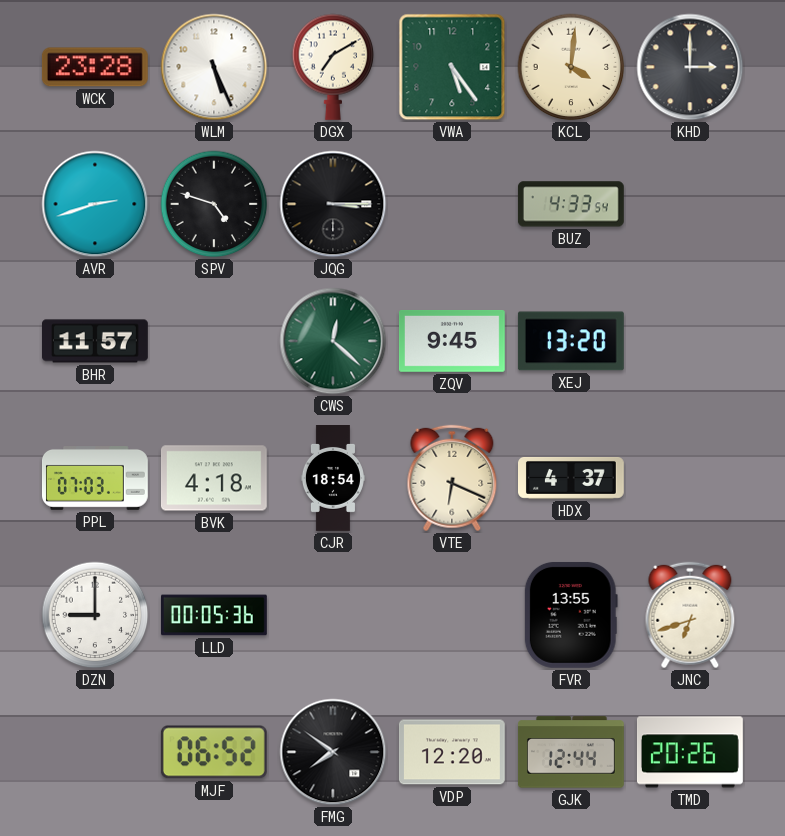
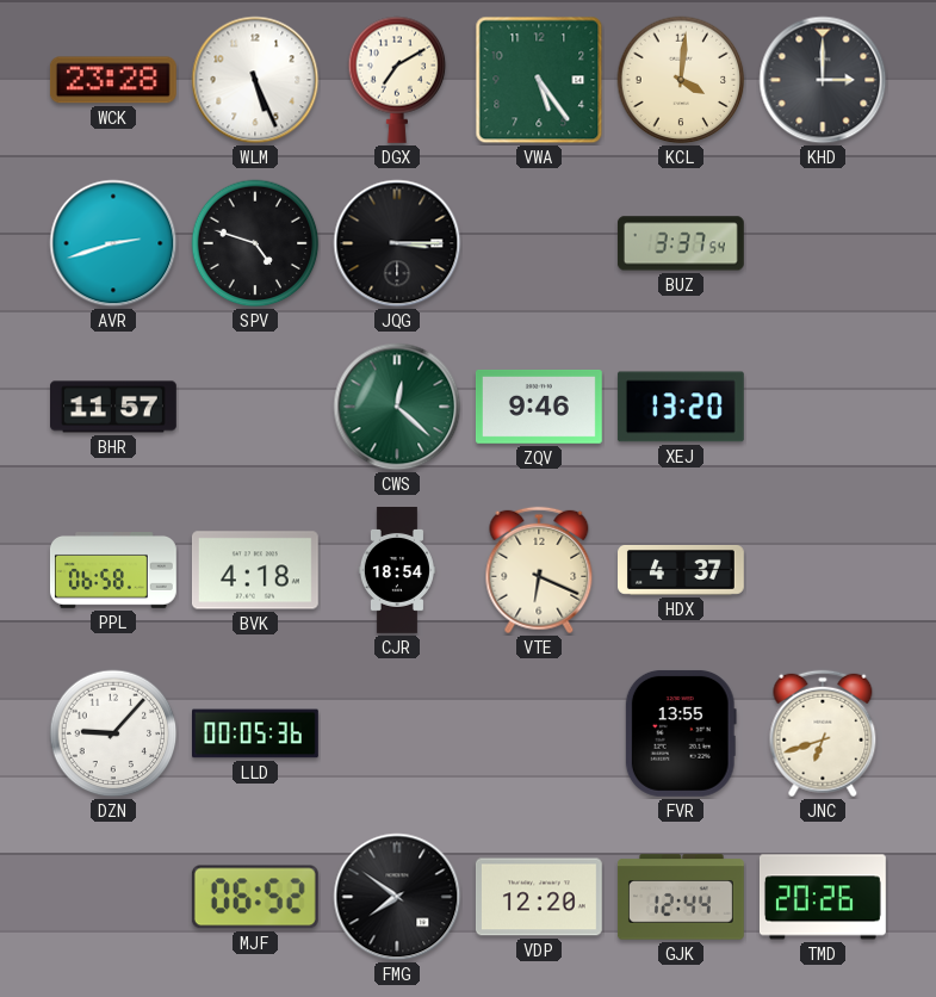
BUZ: 4:33 -> 3:37
ZQV: 9:45 -> 9:46
PPL: 07:03 -> 06:58
DZN: 9:00 -> 9:07
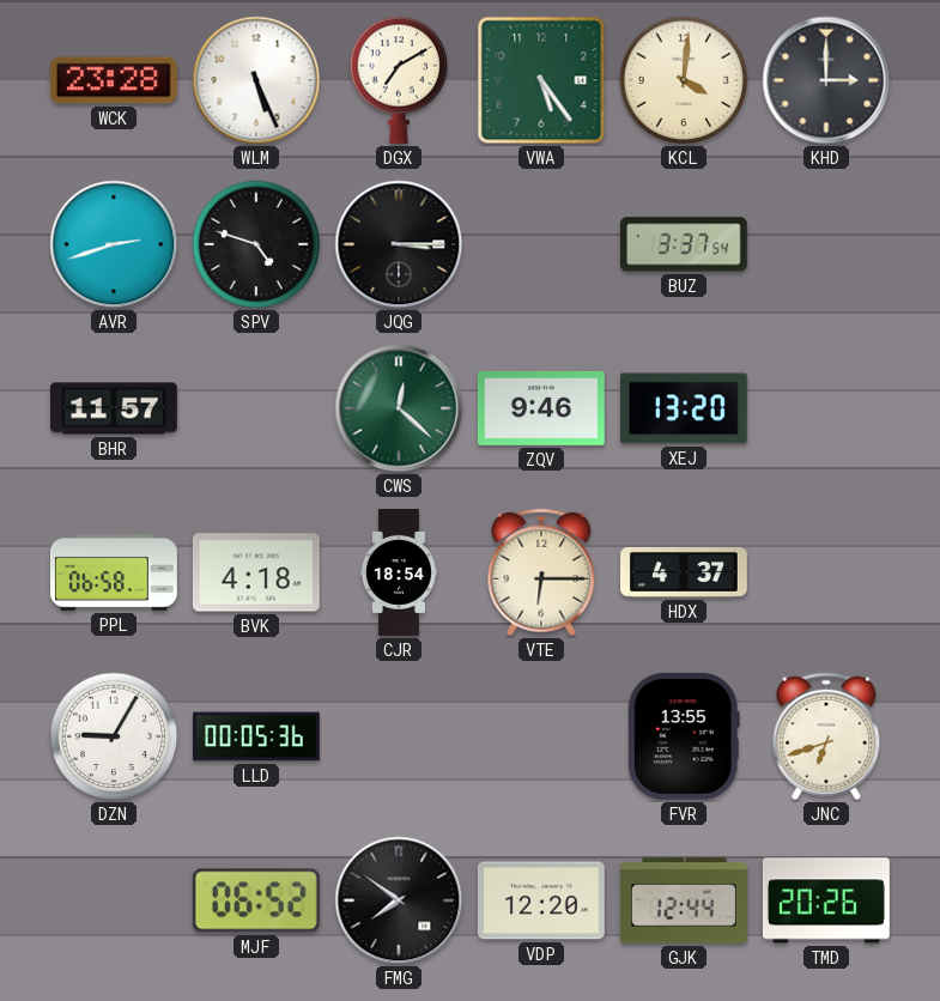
VTE: 6:19 -> 6:15
DZN: 9:07 -> 9:05
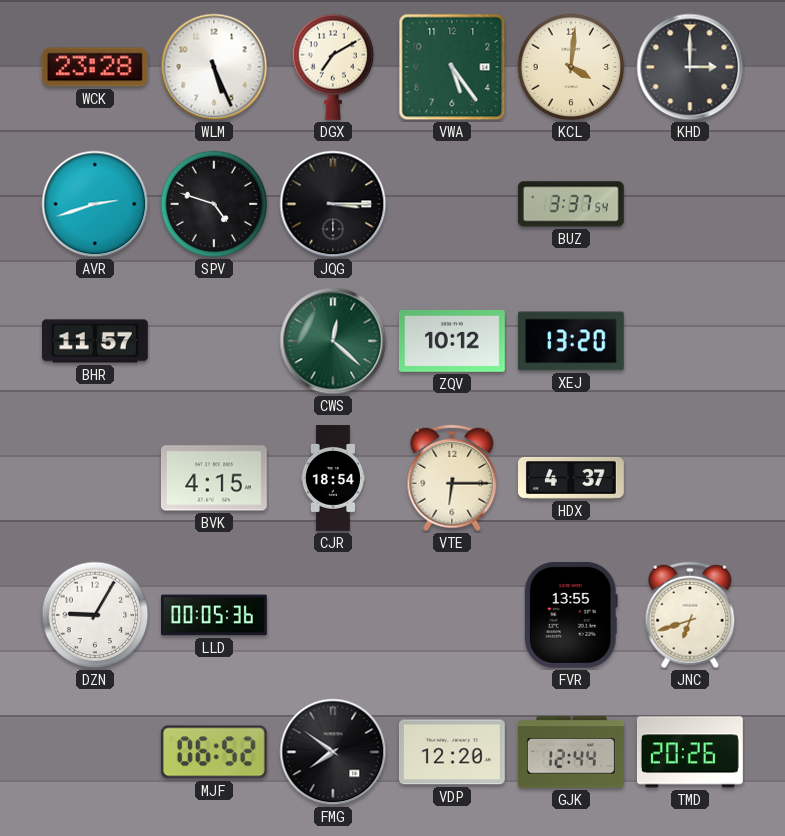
ZQV: 9:46 -> 10:12
PPL: 06:58 -> none
BVK: 4:18 -> 4:15
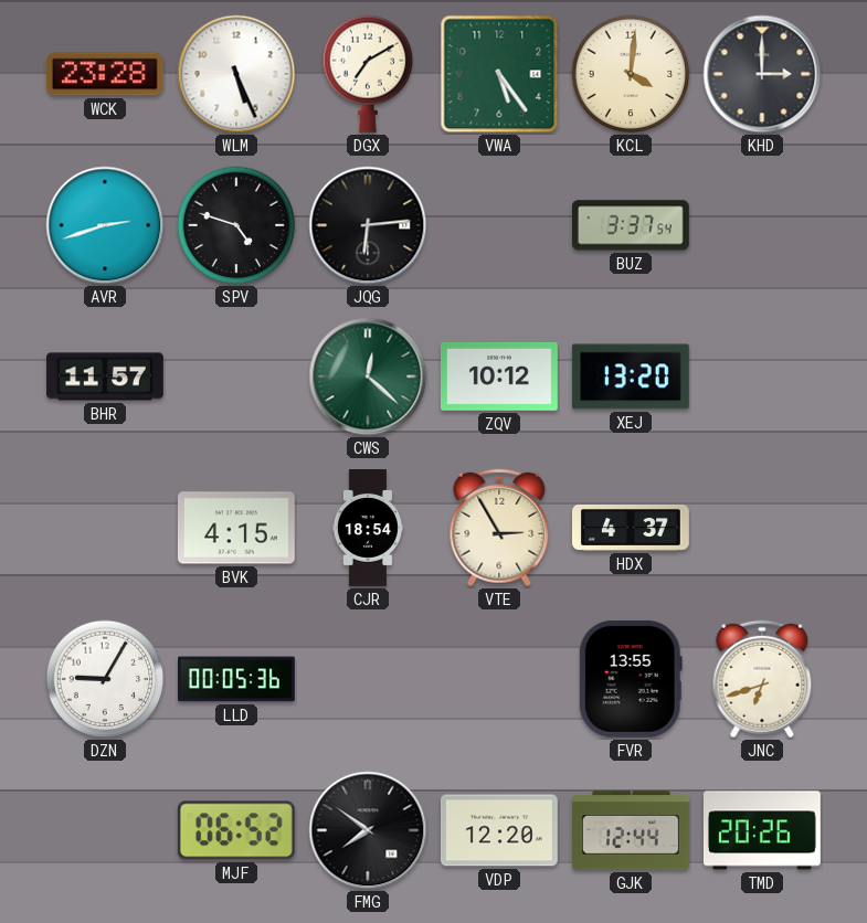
JQG: 3:15 -> 6:14
VTE: 6:15 -> 2:55
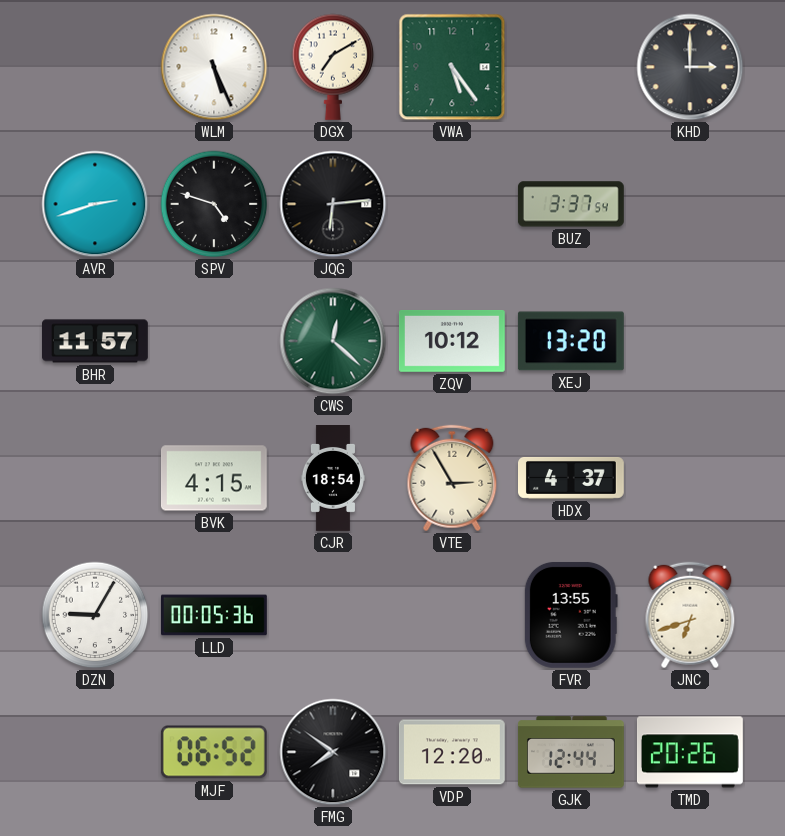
WCK: 23:28 -> none
KCL: 4:01 -> none
